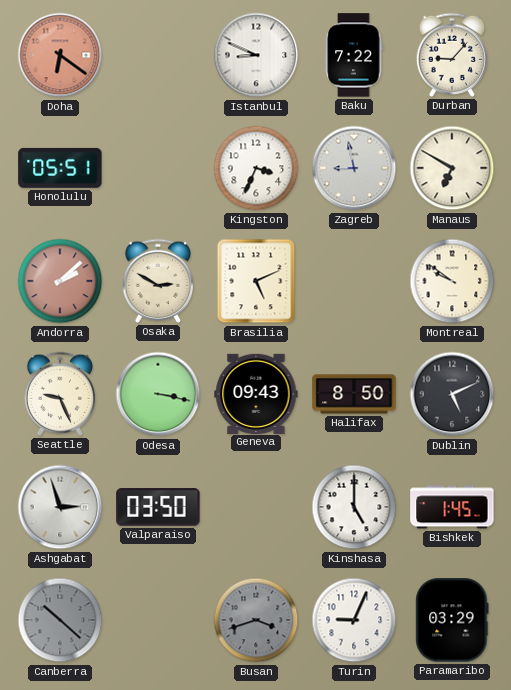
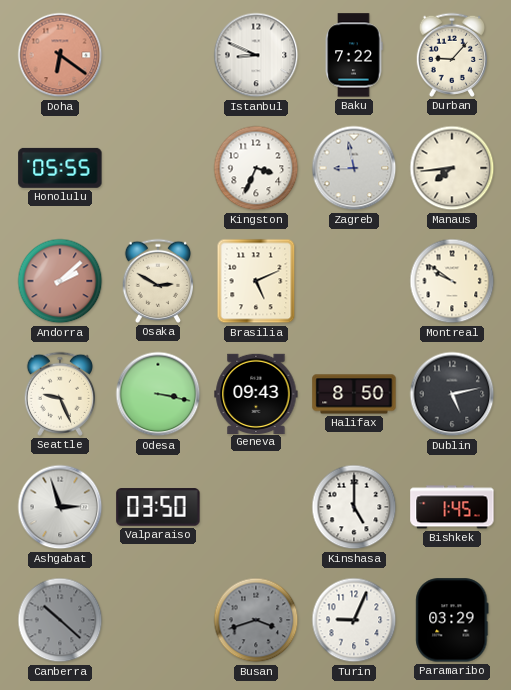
Honolulu: 05:51 -> 05:55
Manaus: 6:50 -> 7:44
Dublin: 5:11 -> 5:13
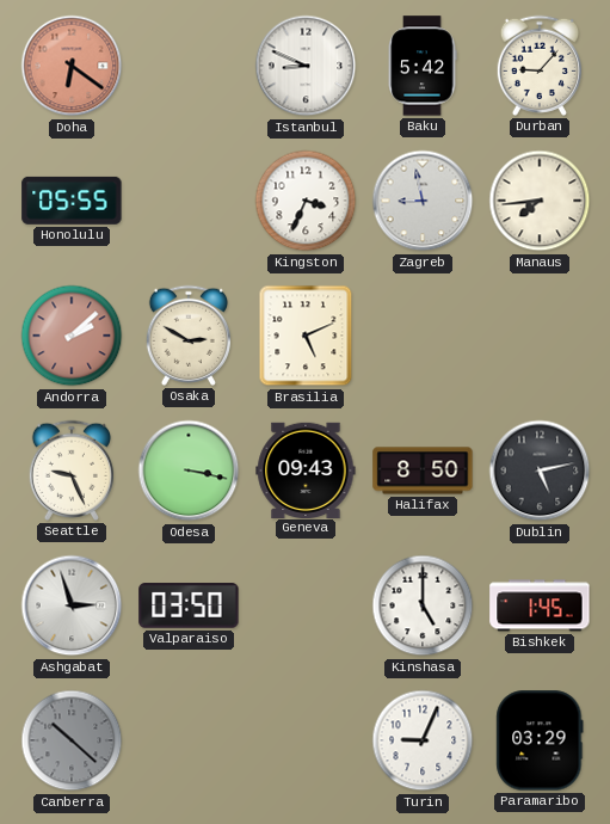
Baku: 7:22 -> 5:42
Montreal: 9:51 -> none
Busan: 3:42 -> none
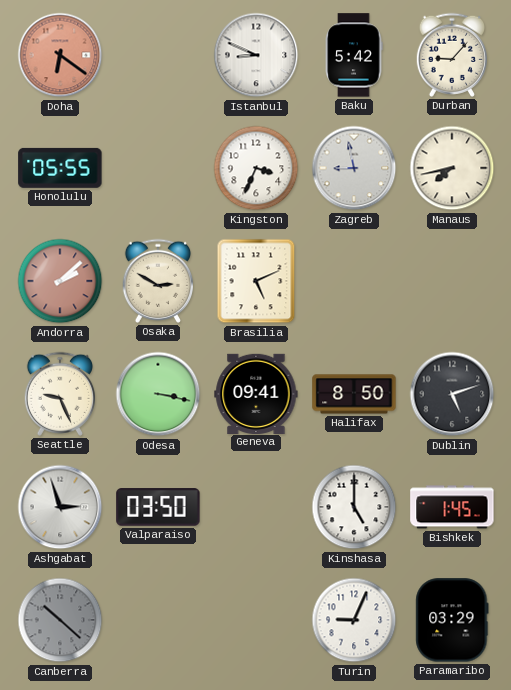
Manaus: 7:44 -> 7:43
Geneva: 09:43 -> 09:41
Dublin: 5:13 -> 5:12
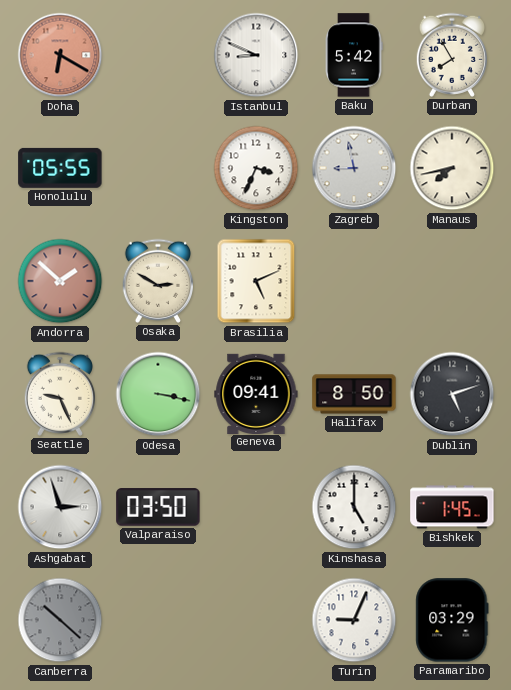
Doha: 6:21 -> 6:20
Durban: 9:07 -> 7:55
Andorra: 2:08 -> 1:52
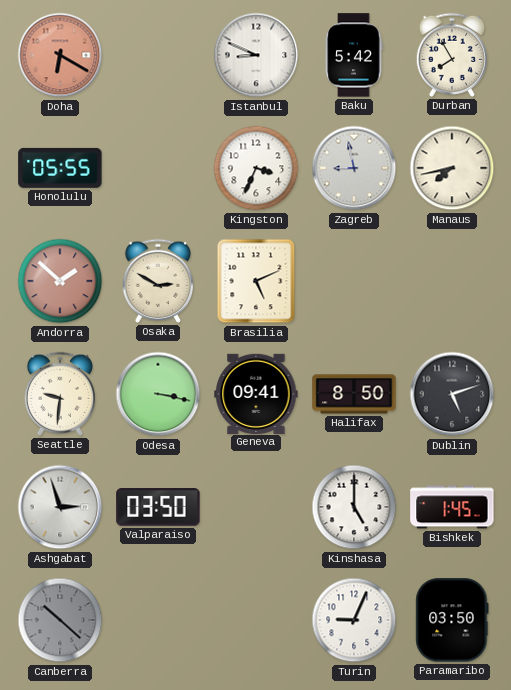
Seattle: 9:26 -> 9:31
Paramaribo: 03:29 -> 03:50
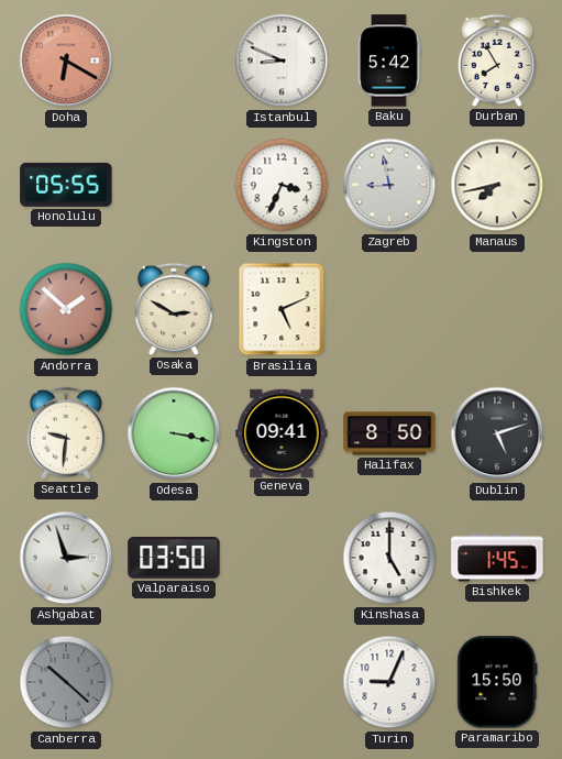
Paramaribo: 03:50 -> 15:50
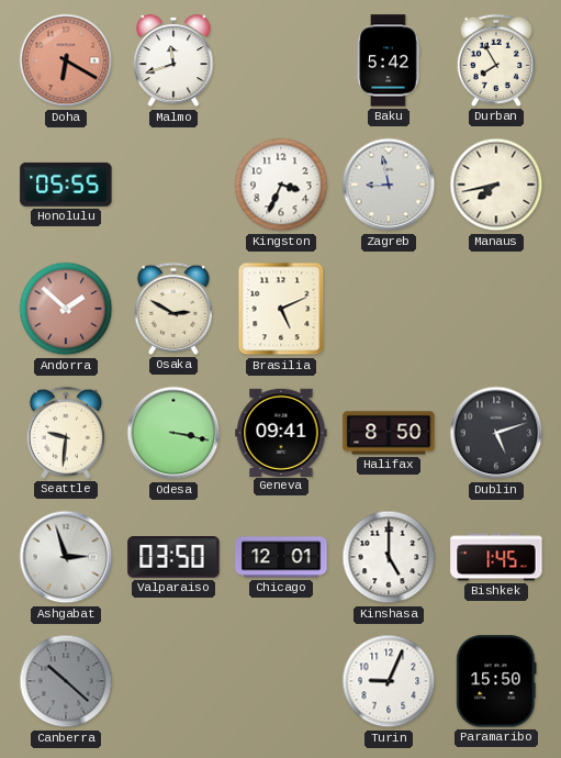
Malmo: none -> 11:42
Istanbul: 8:49 -> none
Chicago: none -> 12:01
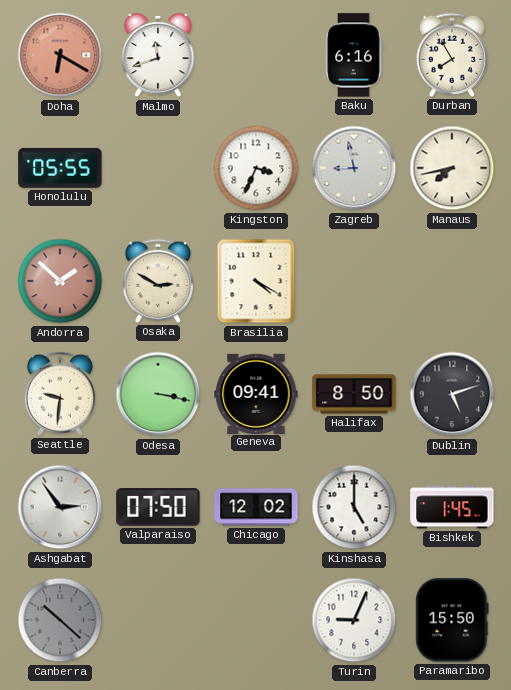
Baku: 5:42 -> 6:16
Brasilia: 5:11 -> 4:20
Ashgabat: 2:57 -> 2:54
Valparaiso: 03:50 -> 07:50
Chicago: 12:01 -> 12:02
